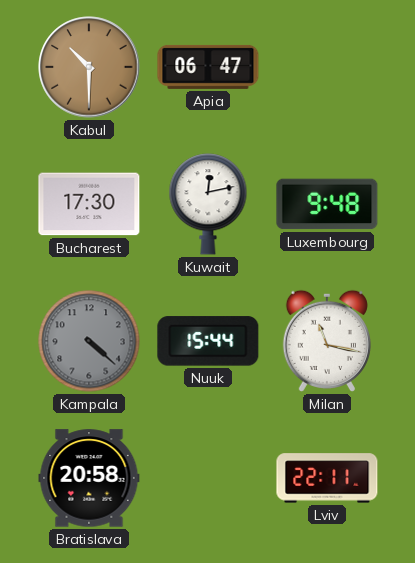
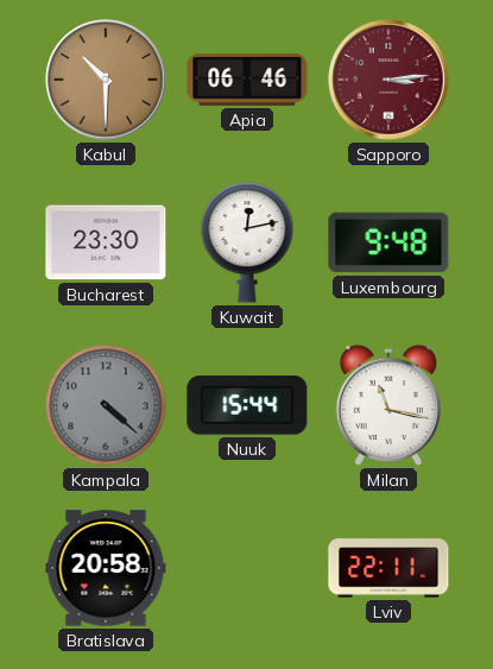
Apia: 06:47 -> 06:46
Sapporo: none -> 3:14
Bucharest: 17:30 -> 23:30
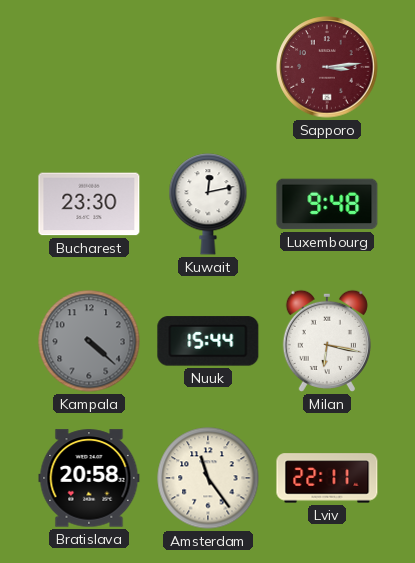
Kabul: 10:30 -> none
Apia: 06:46 -> none
Milan: 11:17 -> 6:17
Amsterdam: none -> 11:24
